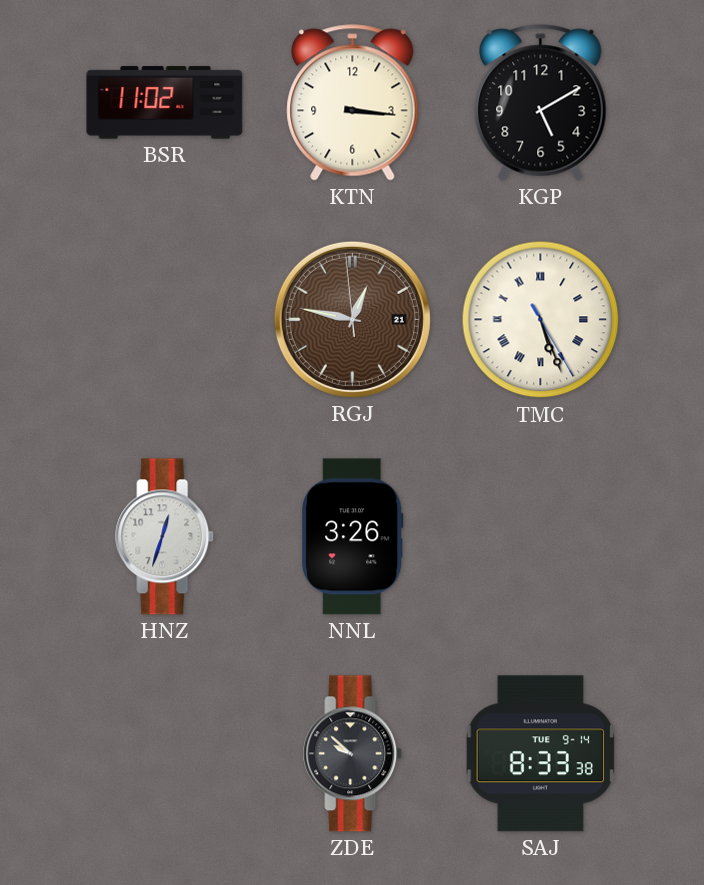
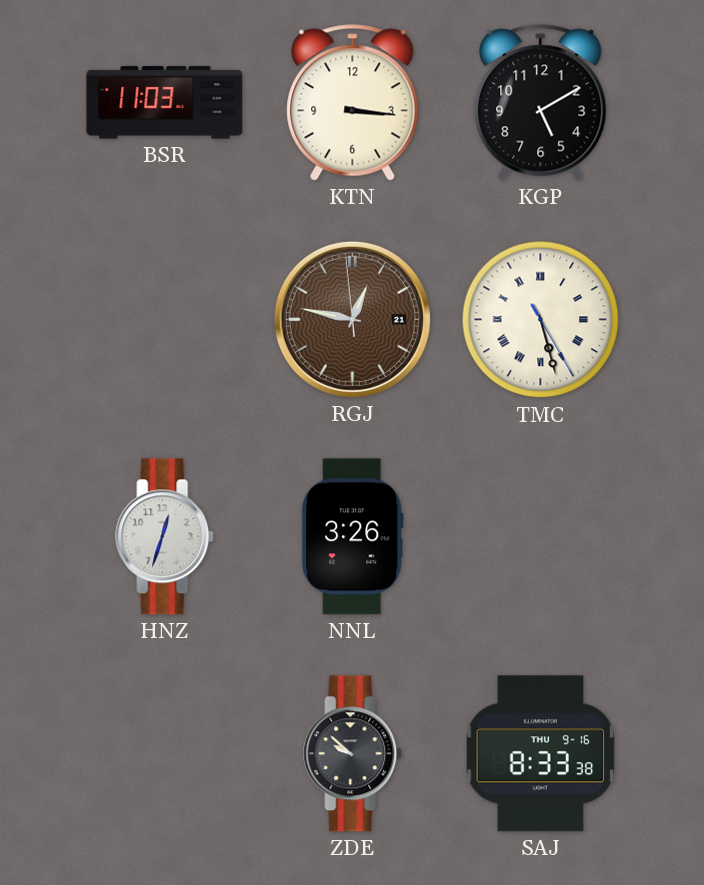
BSR: 11:02 -> 11:03
TMC: 5:26 -> 5:27
SAJ date: TUE 9-14 -> THU 9-16
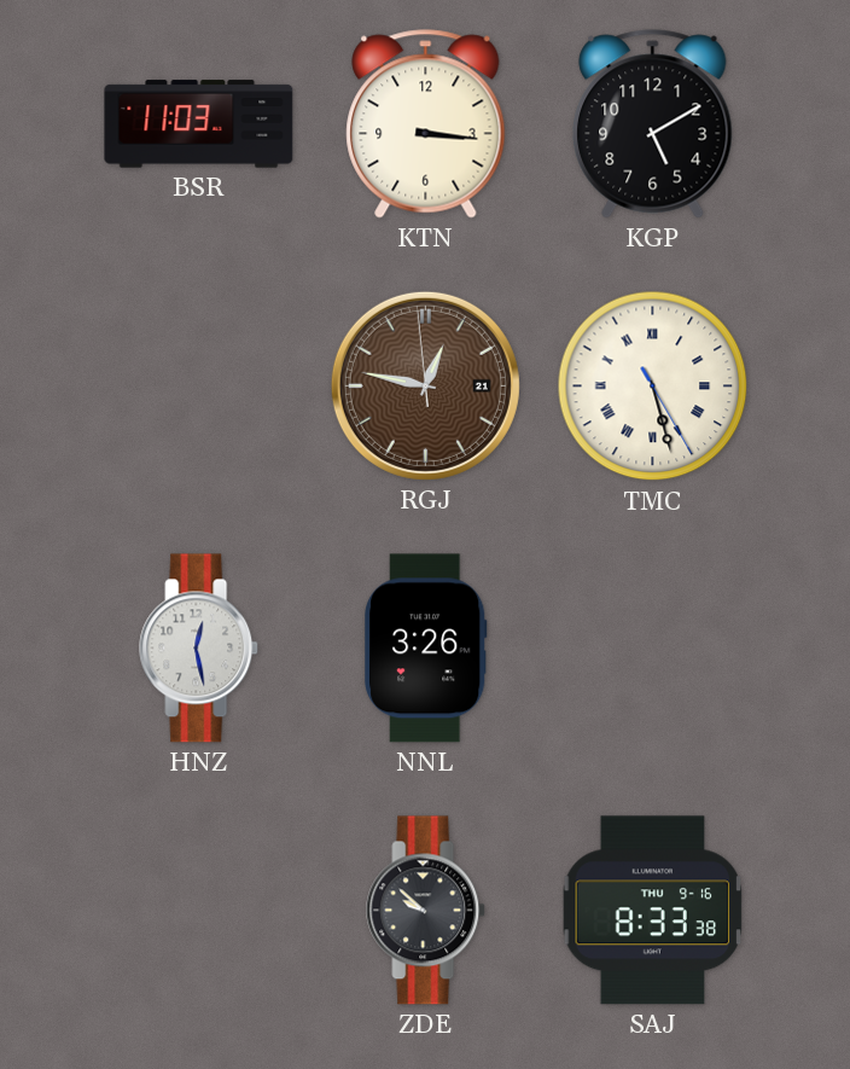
HNZ: 12:33 -> 12:28
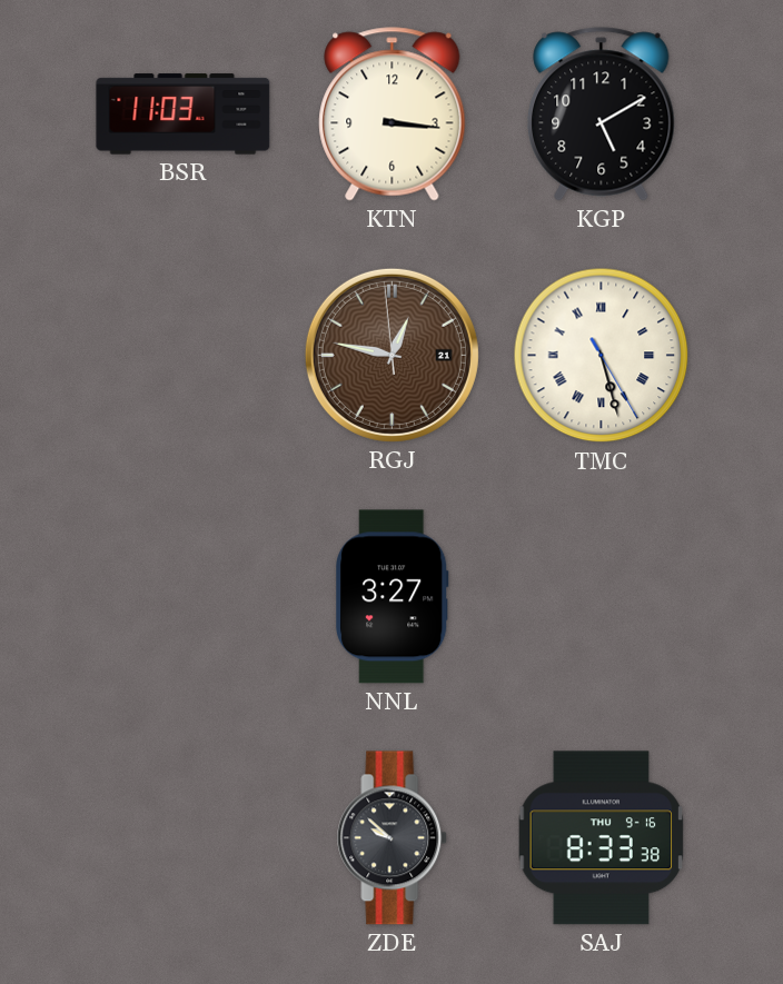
HNZ: 12:28 -> none
NNL: 3:26 -> 3:27
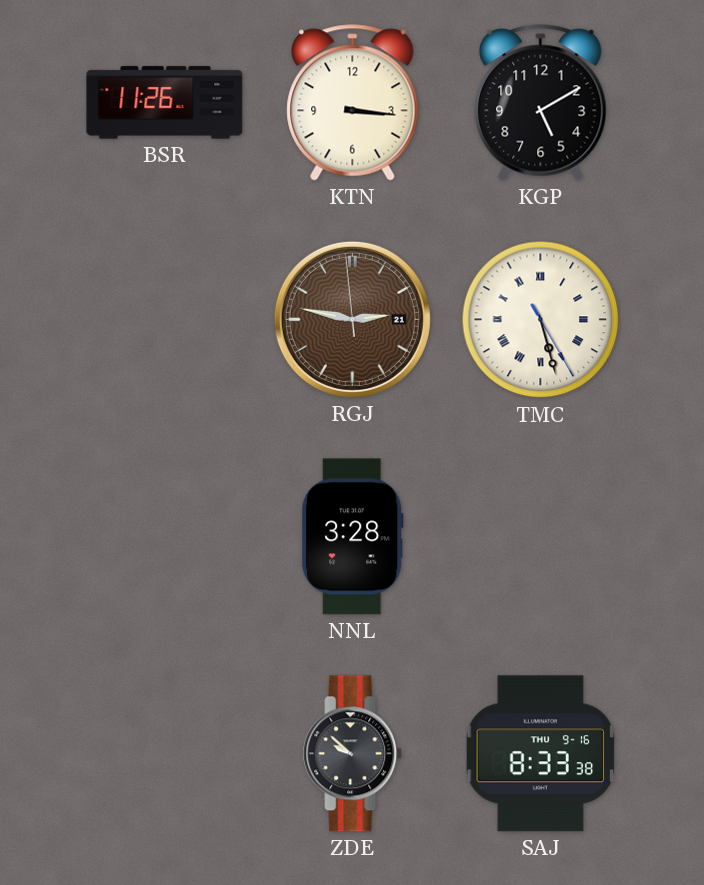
BSR: 11:03 -> 11:26
RGJ: 12:46 -> 2:46
NNL: 3:27 -> 3:28
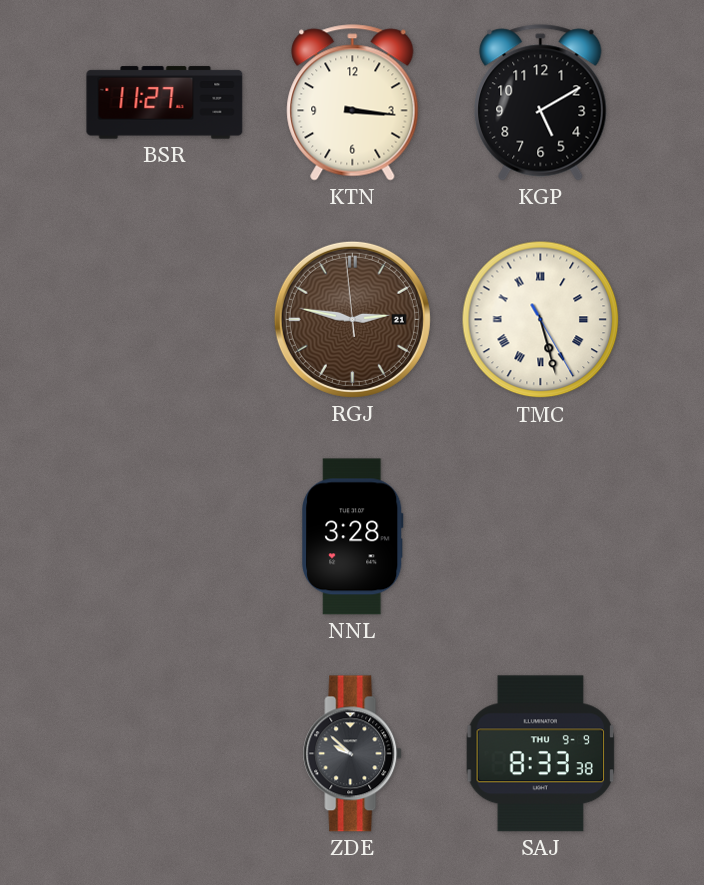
BSR: 11:26 -> 11:27
SAJ date: THU 9-16 -> THU 9-9
